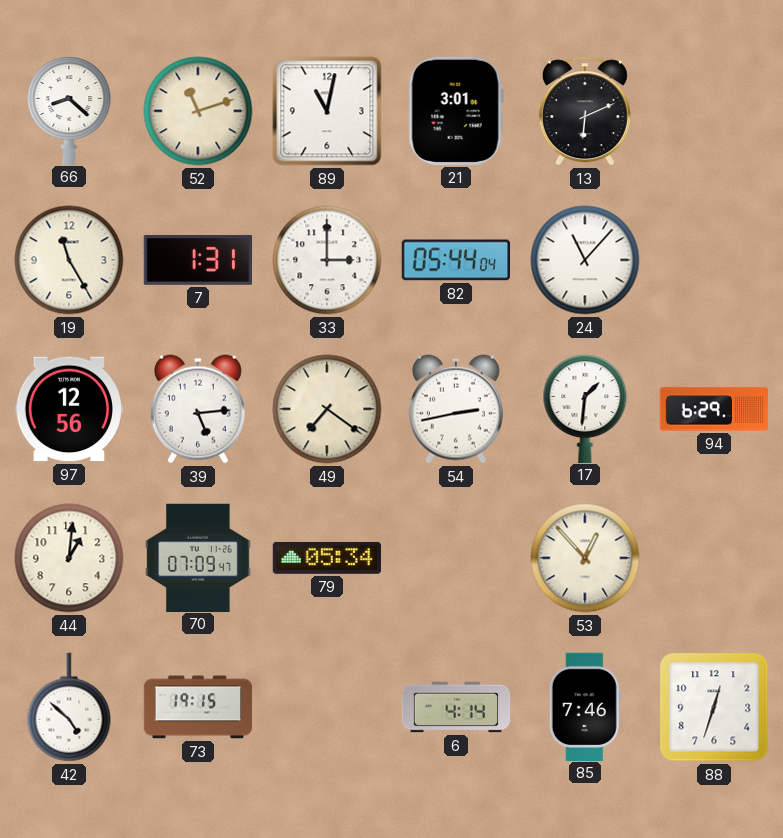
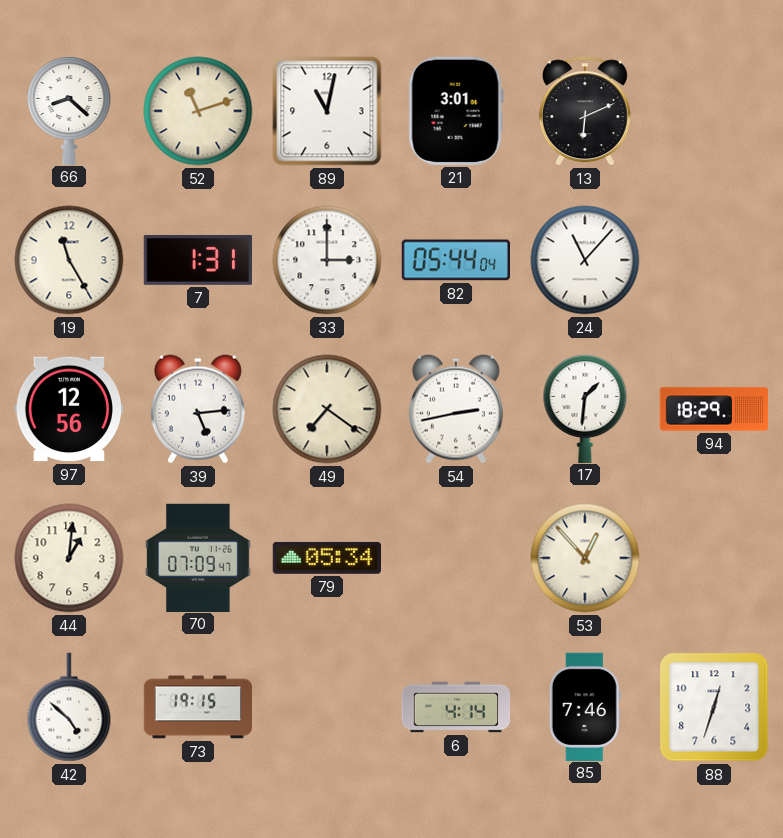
94: 6:29 -> 18:29
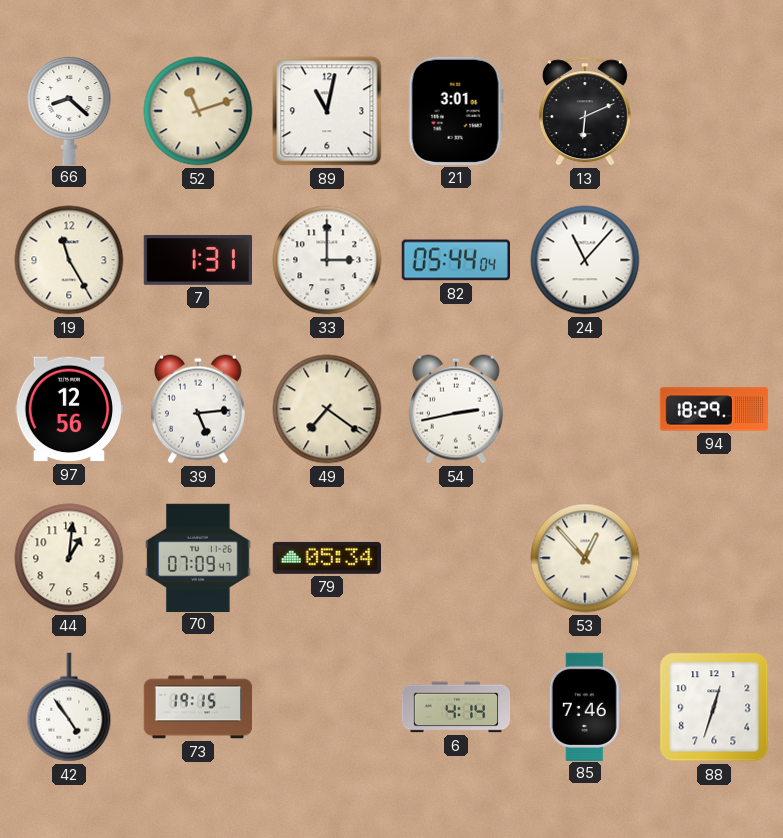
17: 1:31 -> none
42: 4:52 -> 4:54
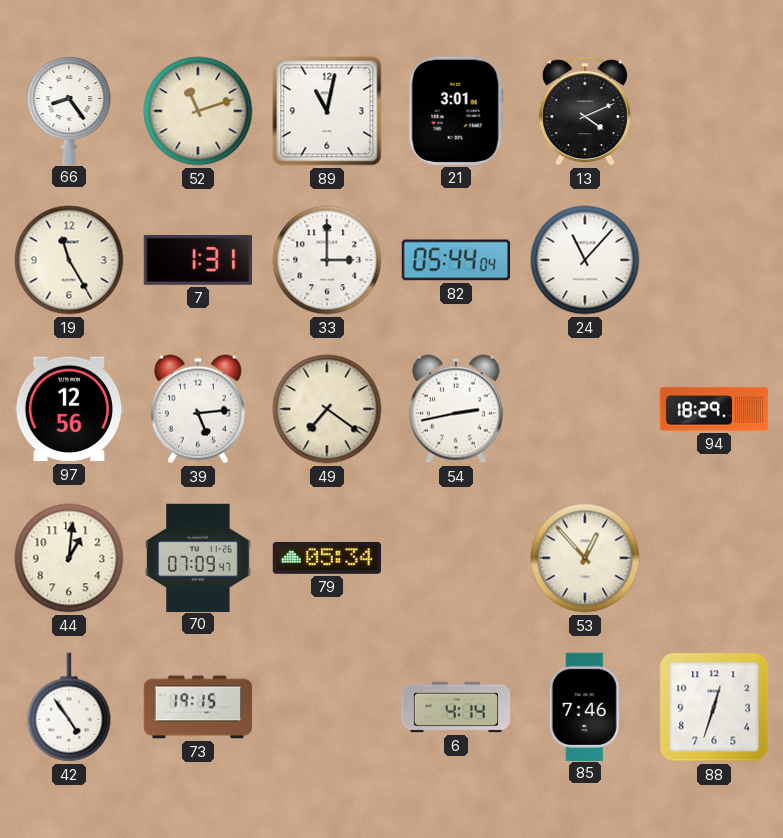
66: 8:22 -> 8:24
13: 6:11 -> 4:11
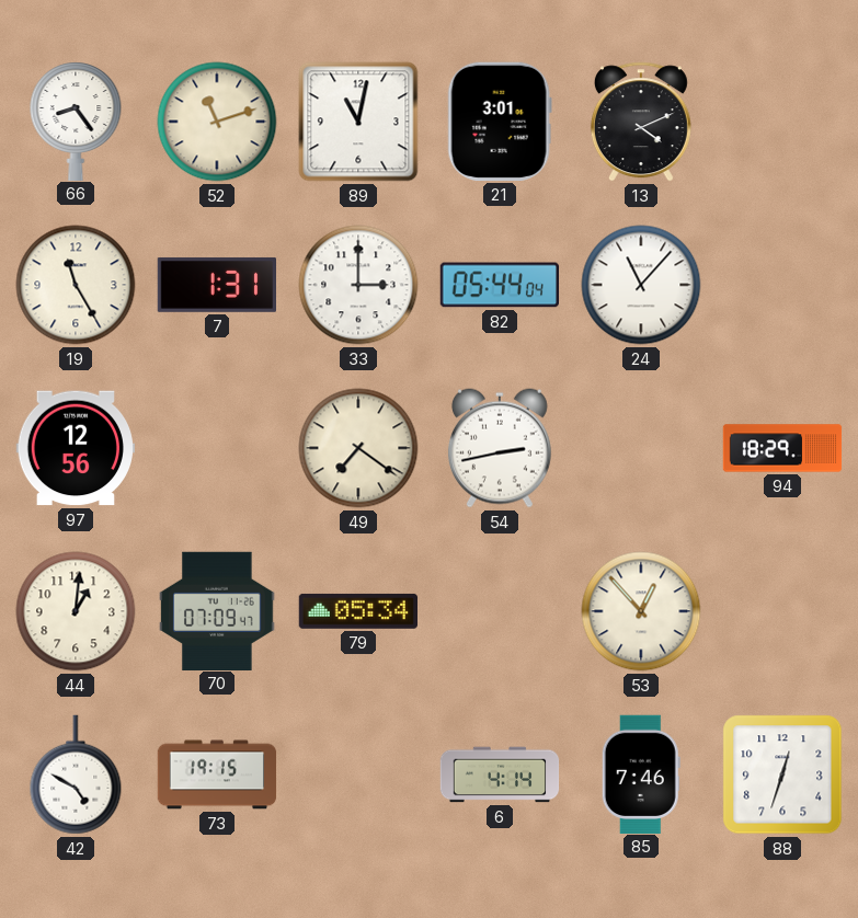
39: 5:14 -> none
42: 4:54 -> 4:50
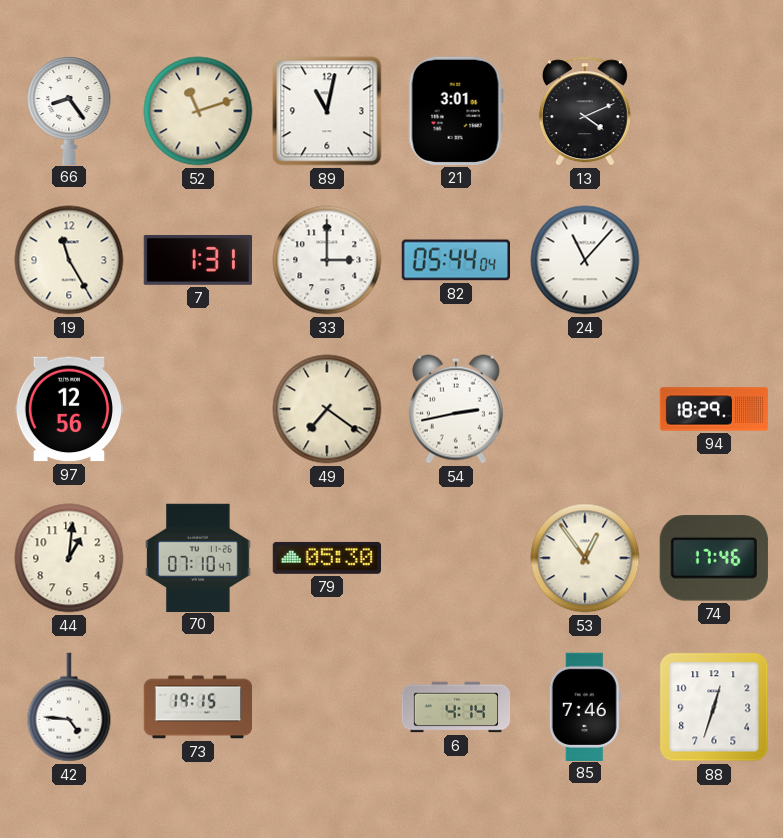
70: 07:09 -> 07:10
79: 05:34 -> 05:30
53: 12:53 -> 12:54
74: none -> 17:46
42: 4:50 -> 4:46
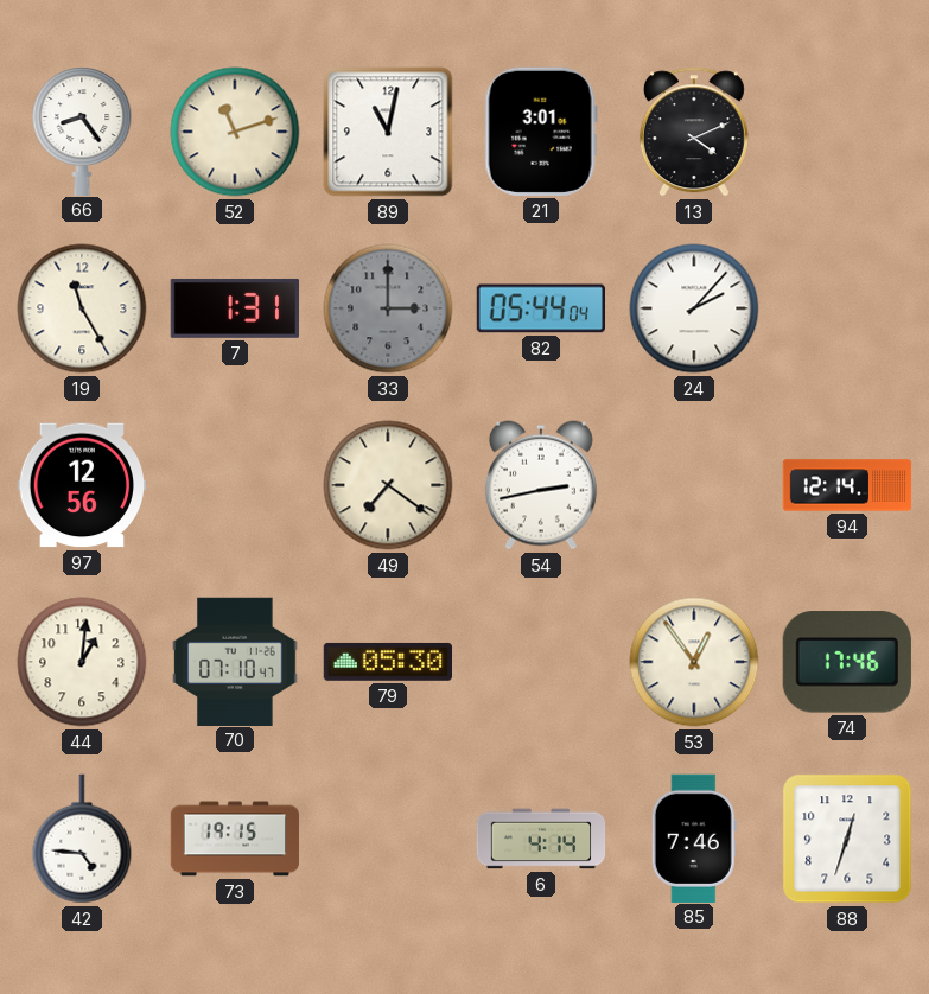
33 dial: white -> grey
24: 11:07 -> 2:07
94: 18:29 -> 12:14
